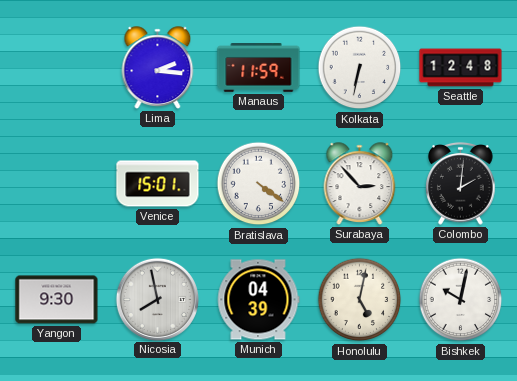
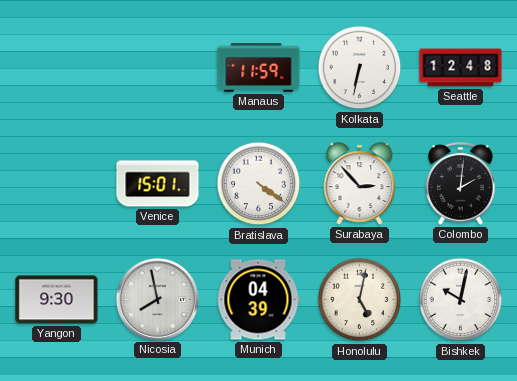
Lima: 2:16 -> none
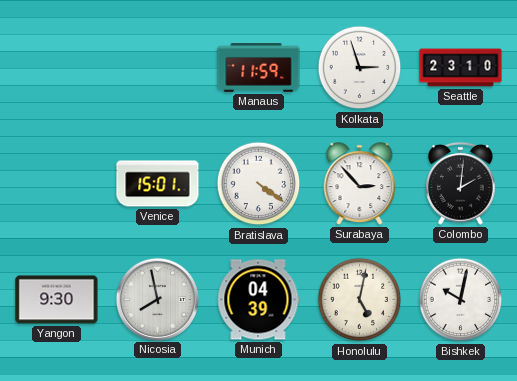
Kolkata: 6:32 -> 2:57
Seattle: 12:48 -> 23:10
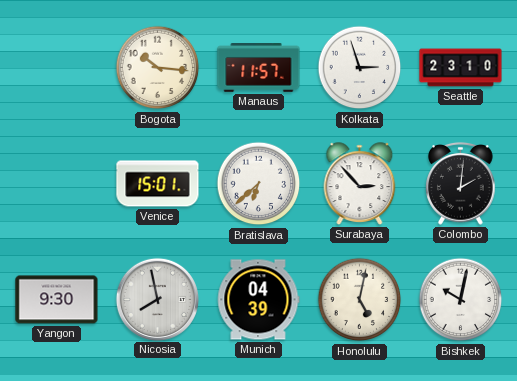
Bogota: none -> 10:16
Manaus: 11:59 -> 11:57
Bratislava: 4:21 -> 6:38
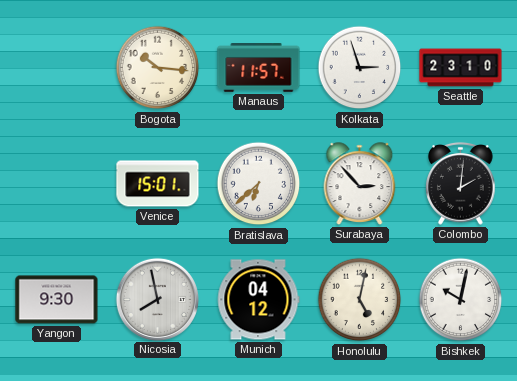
Munich: 04:39 -> 04:12
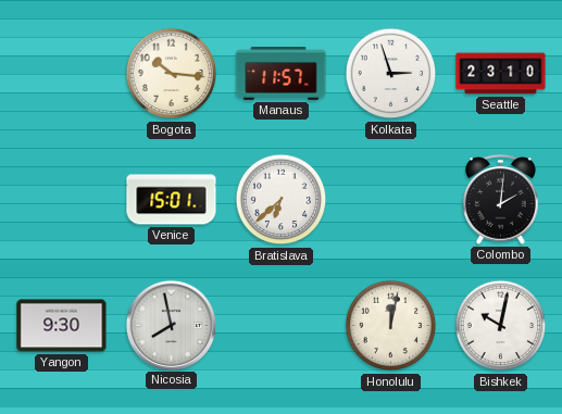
Surabaya: 2:53 -> none
Munich: 04:12 -> none
Honolulu: 5:02 -> 12:02
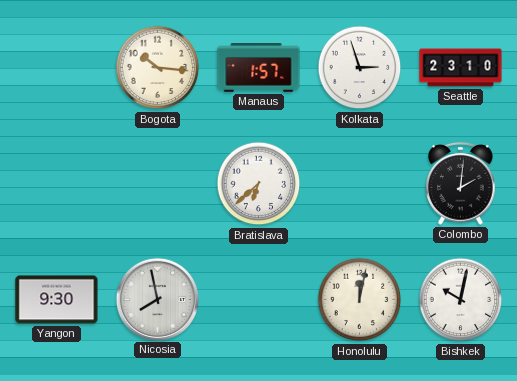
Manaus: 11:57 -> 1:57
Venice: 15:01 -> none
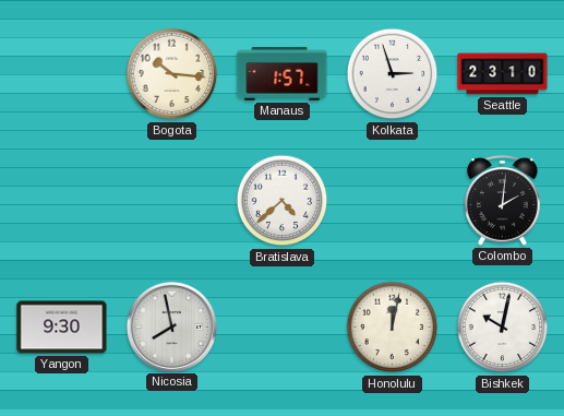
Bratislava: 6:38 -> 4:38
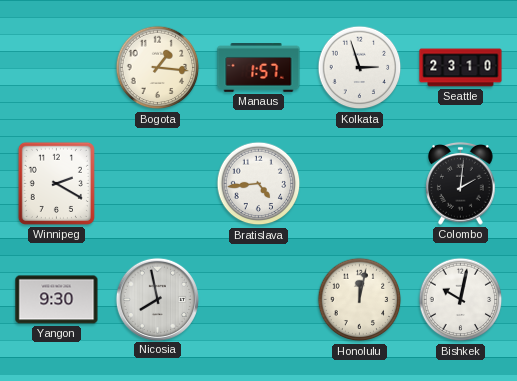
Bogota: 10:16 -> 1:16
Winnipeg: none -> 2:20
Bratislava: 4:38 -> 4:44
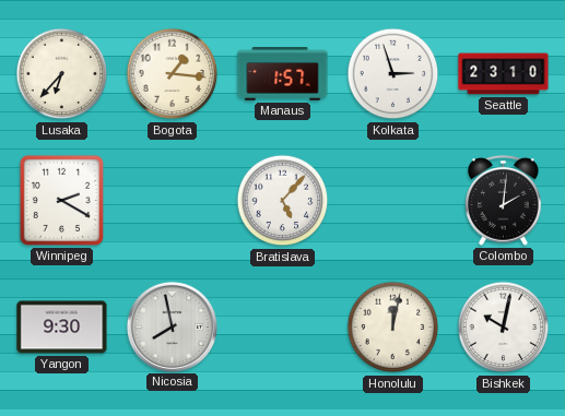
Lusaka: none -> 6:37
Bratislava: 4:44 -> 5:07
